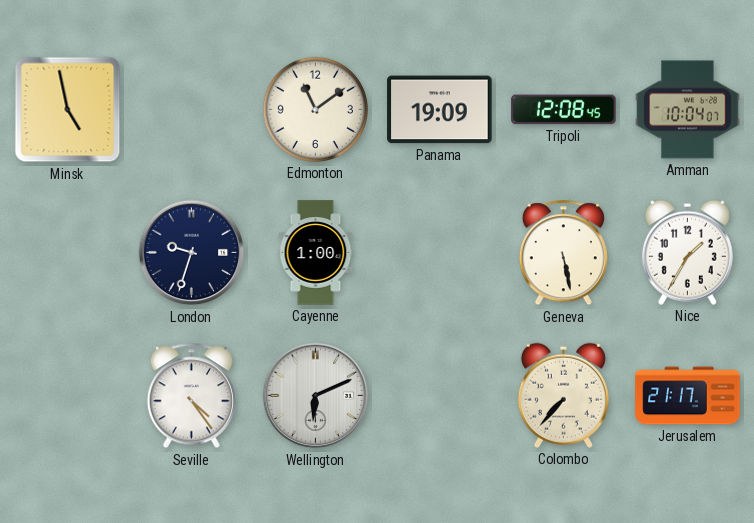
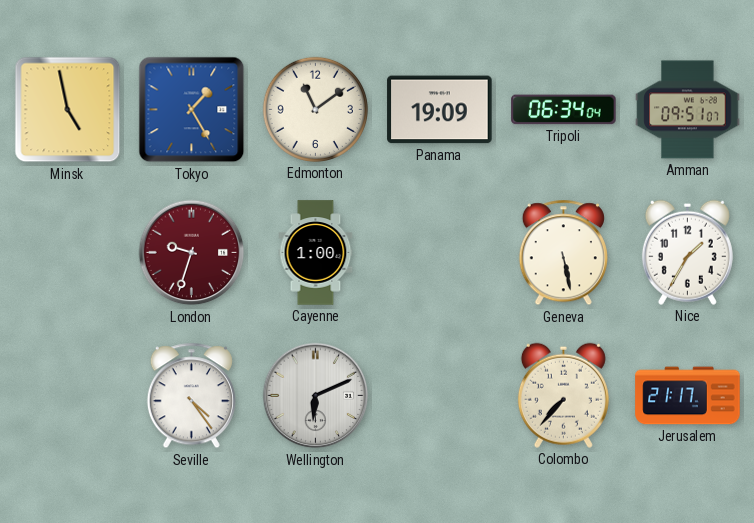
Tokyo: none -> 1:25
Tripoli: 12:08 -> 06:34
Amman: 10:04 -> 09:51
London dial: navy -> burgundy
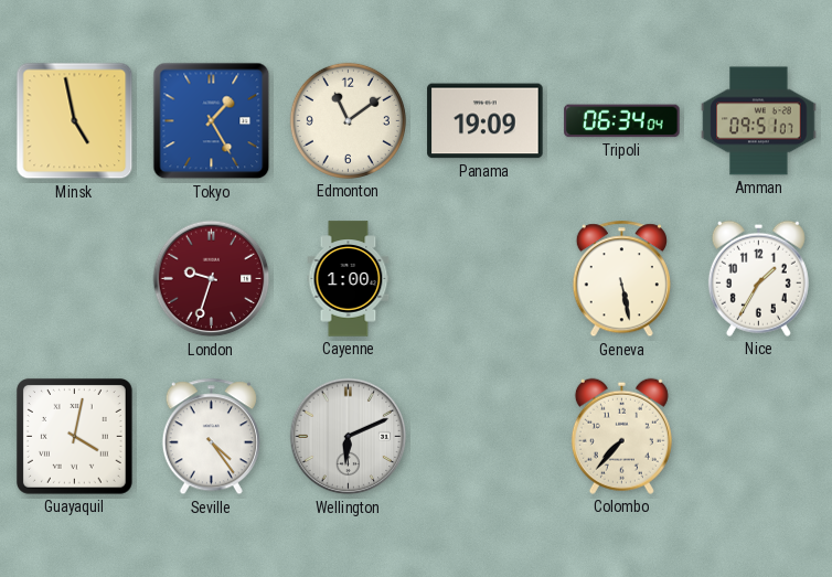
Guayaquil: none -> 4:02
Jerusalem: 21:17 -> none
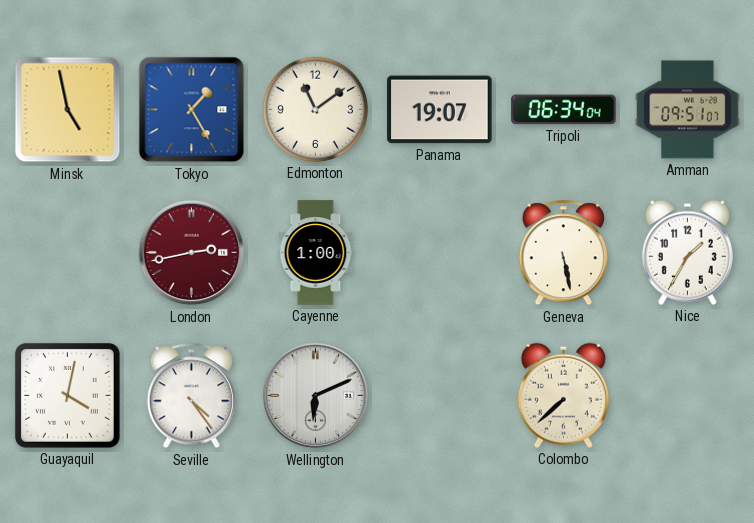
Panama: 19:09 -> 19:07
London: 9:33 -> 2:43
Colombo: 7:37 -> 7:38
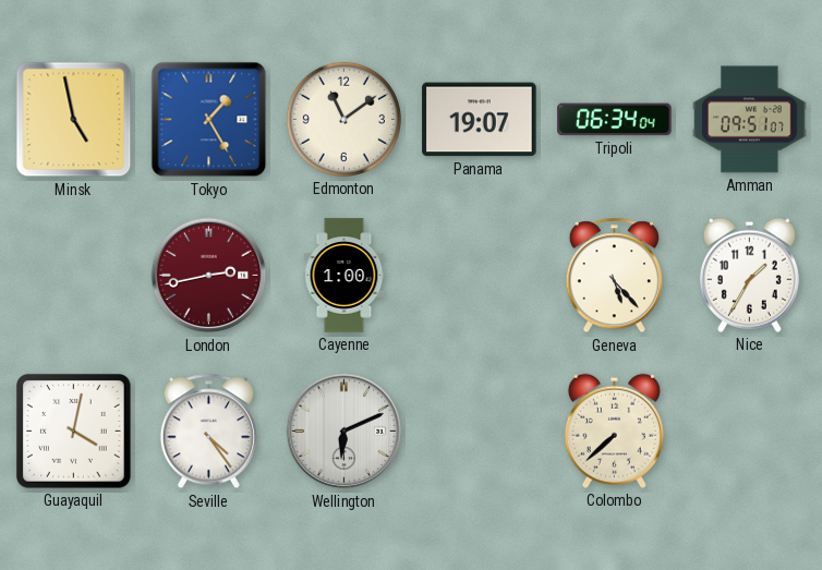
Geneva: 5:28 -> 5:23
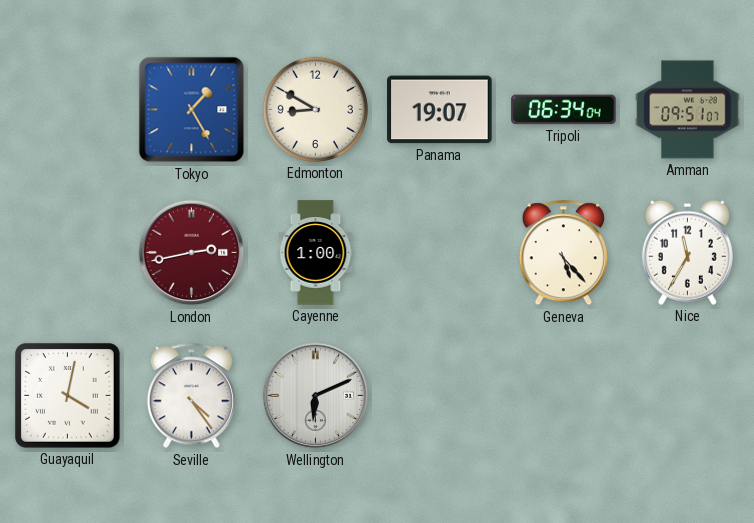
Minsk: 4:58 -> none
Edmonton: 11:09 -> 8:50
Nice: 1:35 -> 11:35
Colombo: 7:38 -> none
